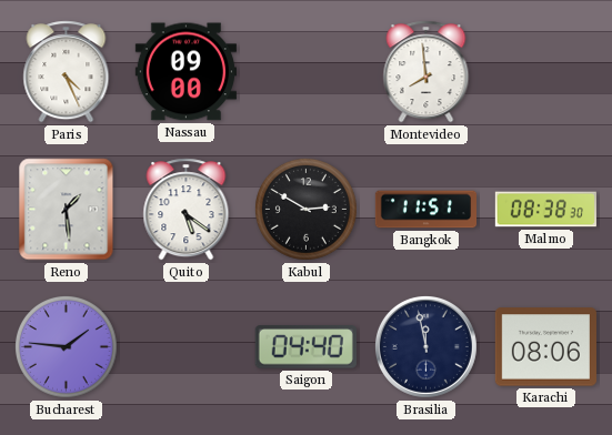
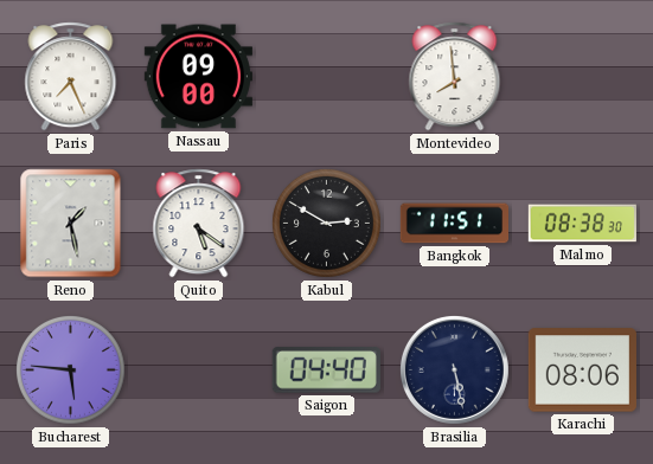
Paris: 4:26 -> 7:26
Reno: 1:29 -> 1:28
Bucharest: 1:46 -> 5:46
Brasilia: 11:58 -> 5:28
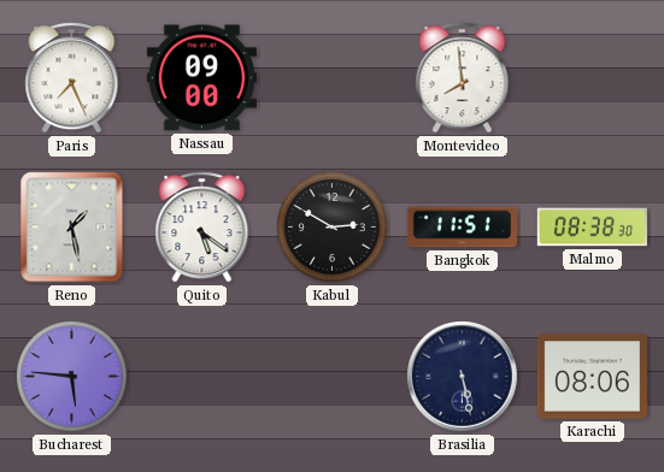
Saigon: 04:40 -> none
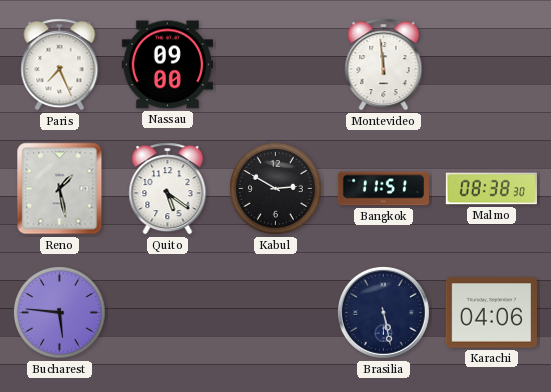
Montevideo: 7:59 -> 11:59
Karachi: 08:06 -> 04:06
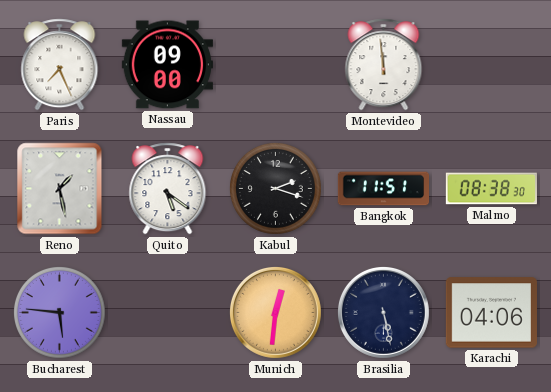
Kabul: 2:50 -> 2:18
Munich: none -> 12:31
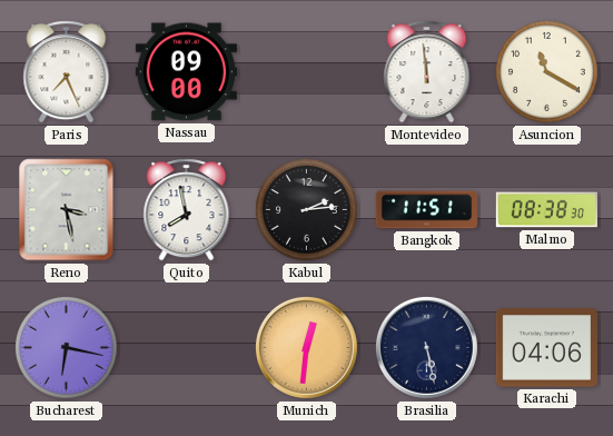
Asuncion: none -> 11:20
Reno: 1:28 -> 3:28
Quito: 5:21 -> 7:58
Kabul: 2:18 -> 2:14
Bucharest: 5:46 -> 6:17
